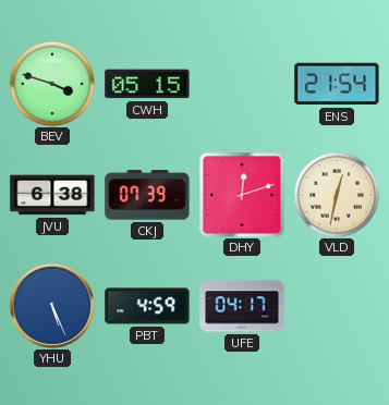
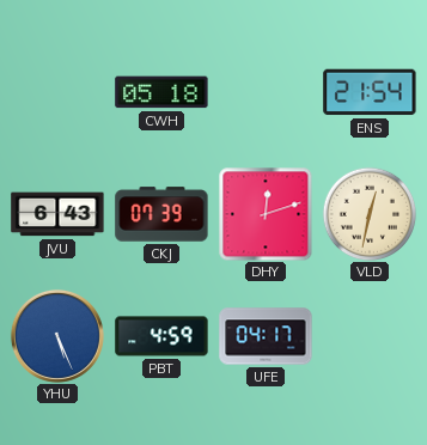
BEV: 3:48 -> none
CWH: 05:15 -> 05:18
JVU: 6:38 -> 6:43
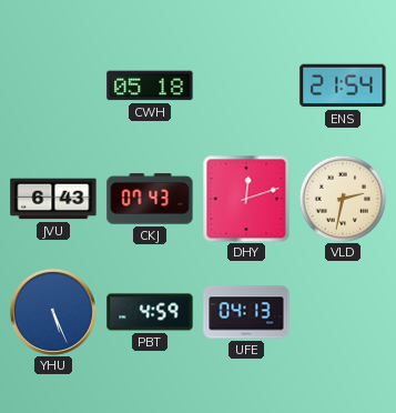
CKJ: 07:39 -> 07:43
VLD: 12:32 -> 2:32
UFE: 04:17 -> 04:13
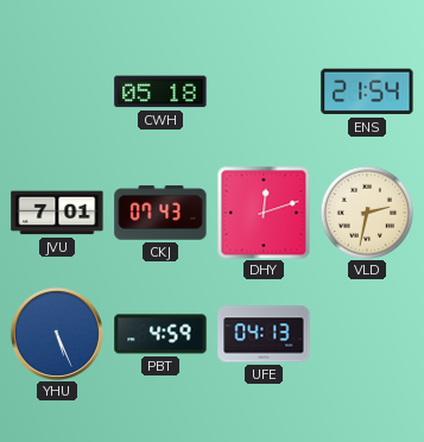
JVU: 6:43 -> 7:01
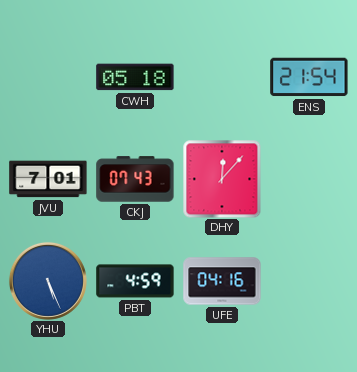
DHY: 12:12 -> 12:07
VLD: 2:32 -> none
UFE: 04:13 -> 04:16
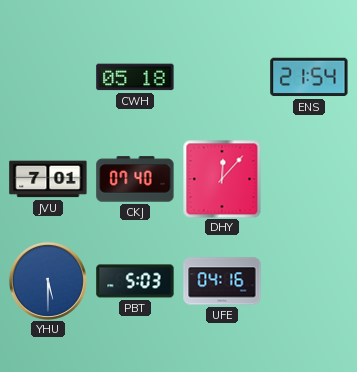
CKJ: 07:43 -> 07:40
YHU: 5:26 -> 5:30
PBT: 4:59 -> 5:03
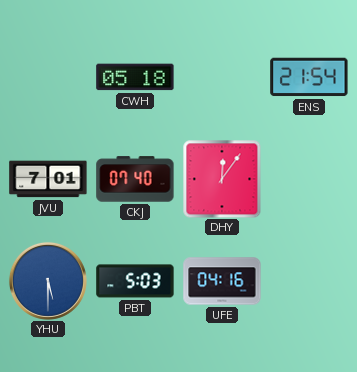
DHY: 12:07 -> 12:06
